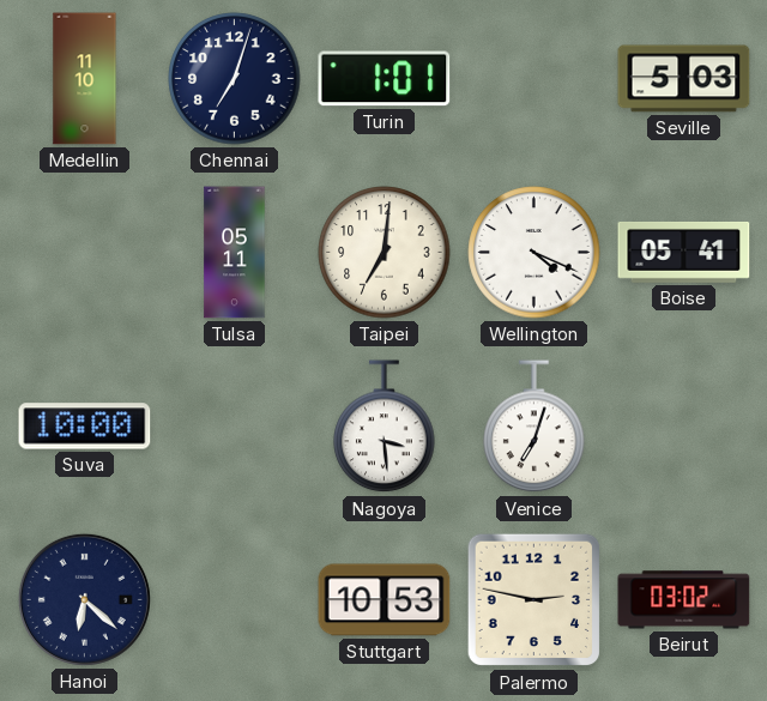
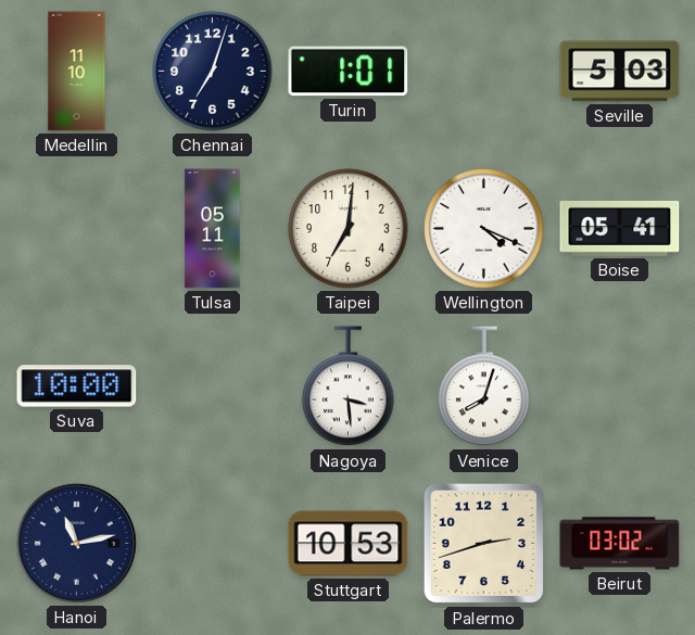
Venice: 7:03 -> 8:03
Hanoi: 6:22 -> 11:13
Palermo: 2:47 -> 2:42
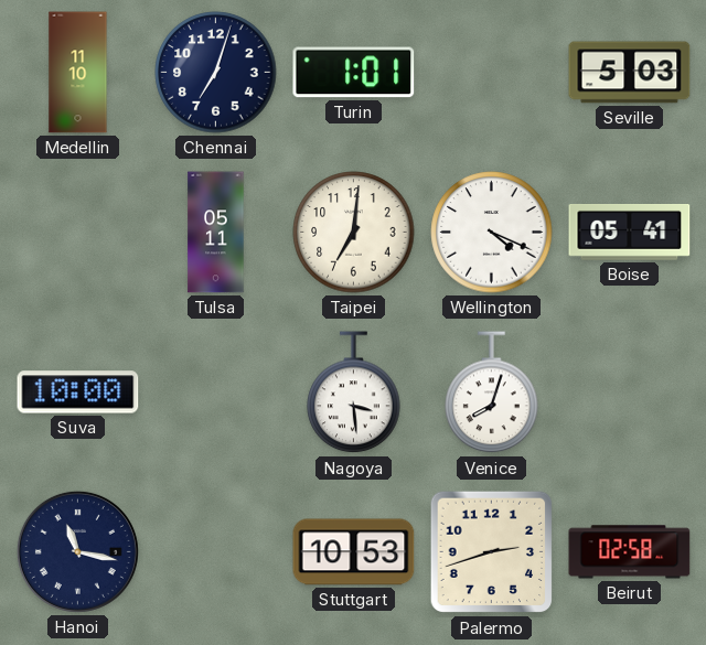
Hanoi: 11:13 -> 11:17
Beirut: 03:02 -> 02:58
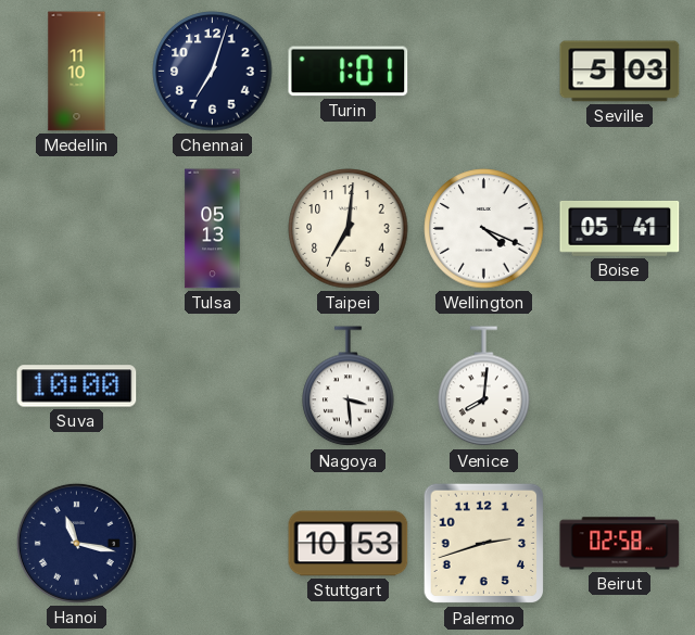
Tulsa: 05:11 -> 05:13
Venice: 8:03 -> 8:01
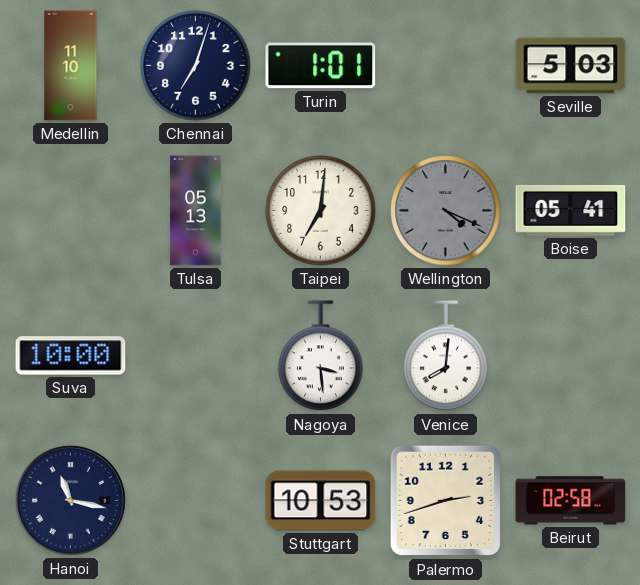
Wellington dial: white -> grey
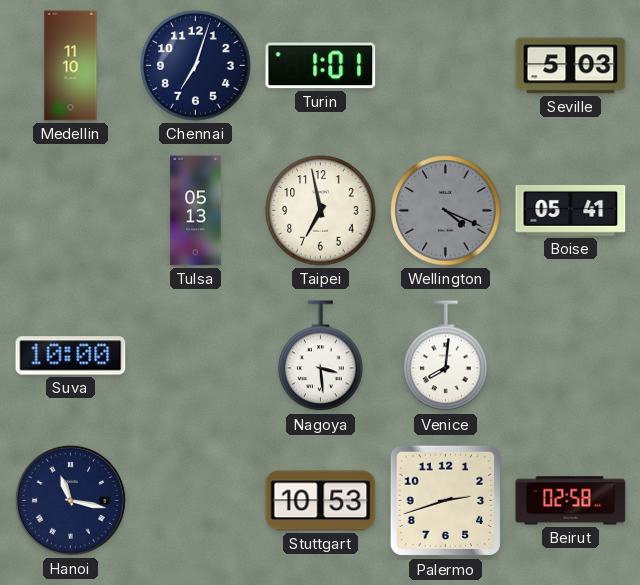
Taipei: 7:01 -> 6:58
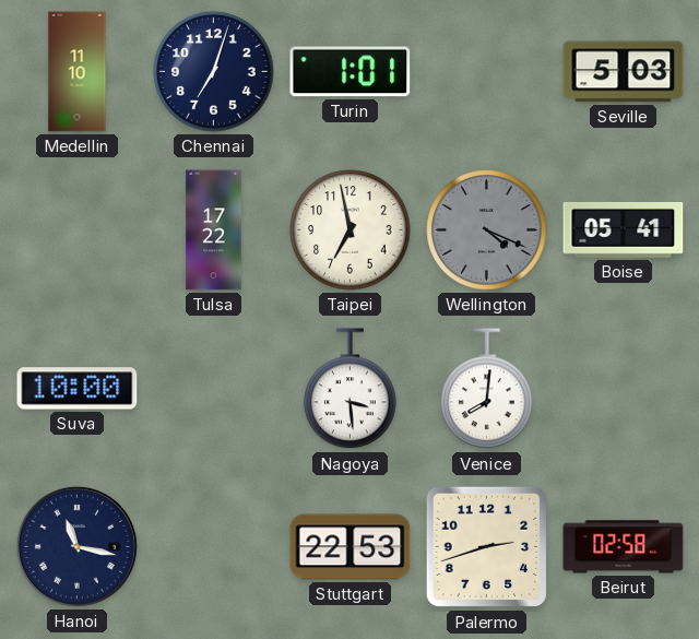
Tulsa: 05:13 -> 17:22
Stuttgart: 10:53 -> 22:53
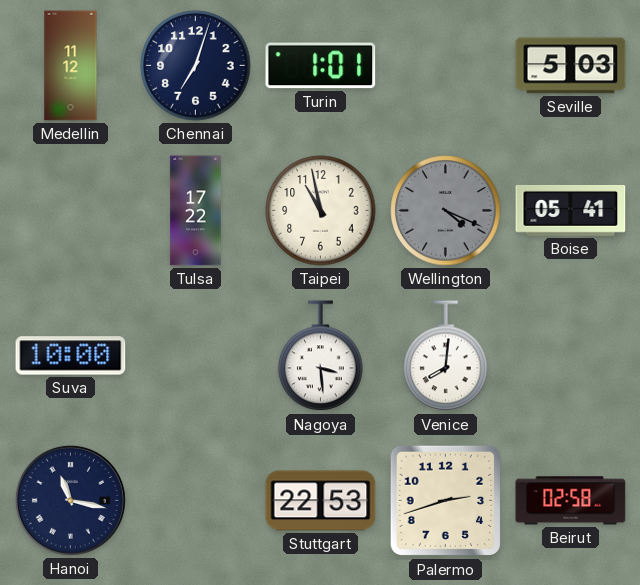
Medellin: 11:10 -> 11:12
Taipei: 6:58 -> 10:58
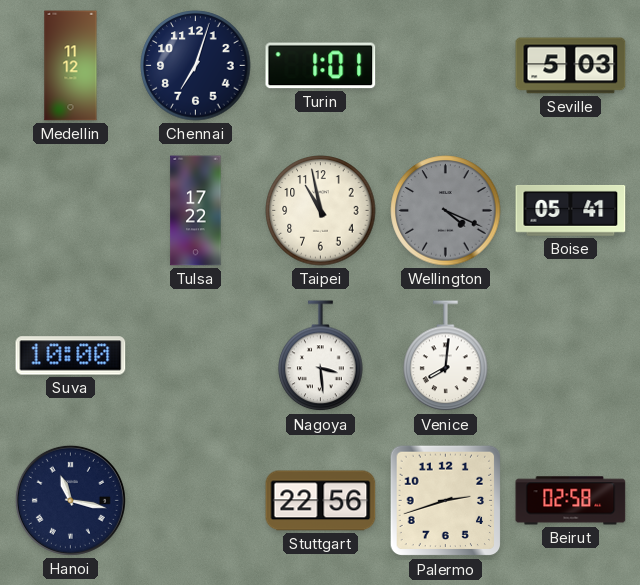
Stuttgart: 22:53 -> 22:56
